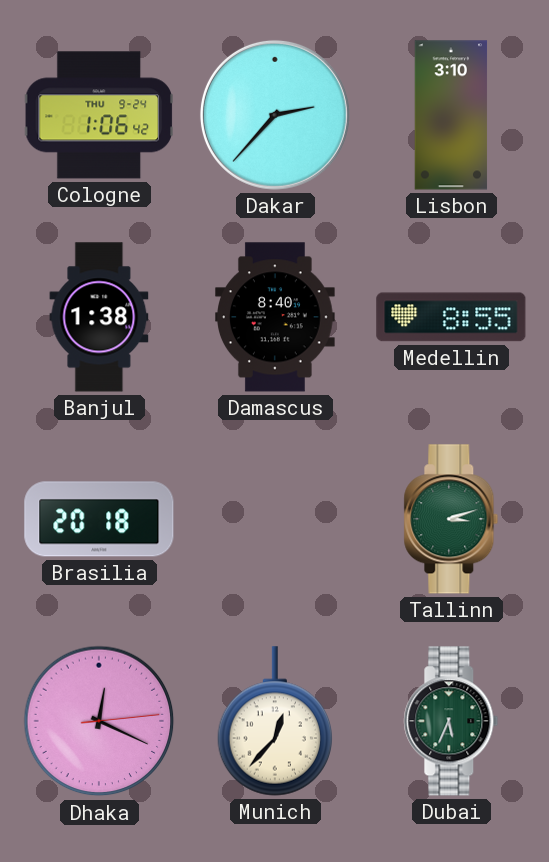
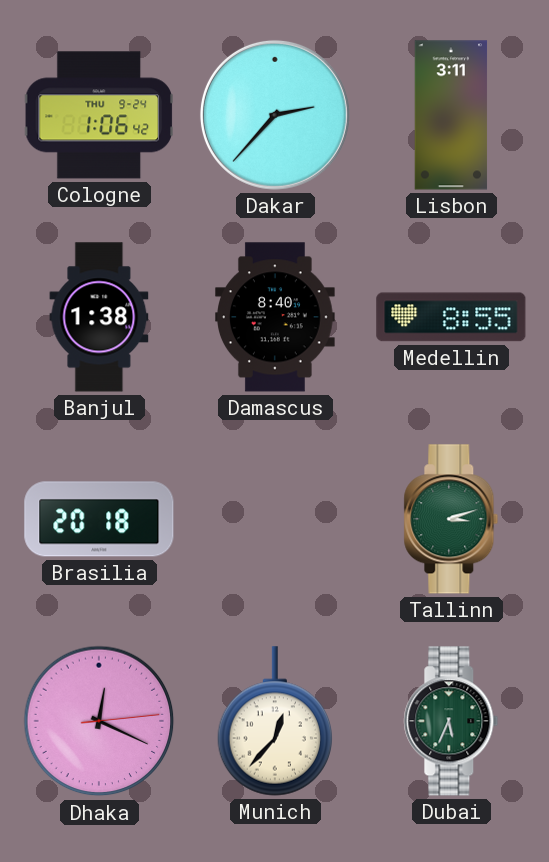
Lisbon: 3:10 -> 3:11
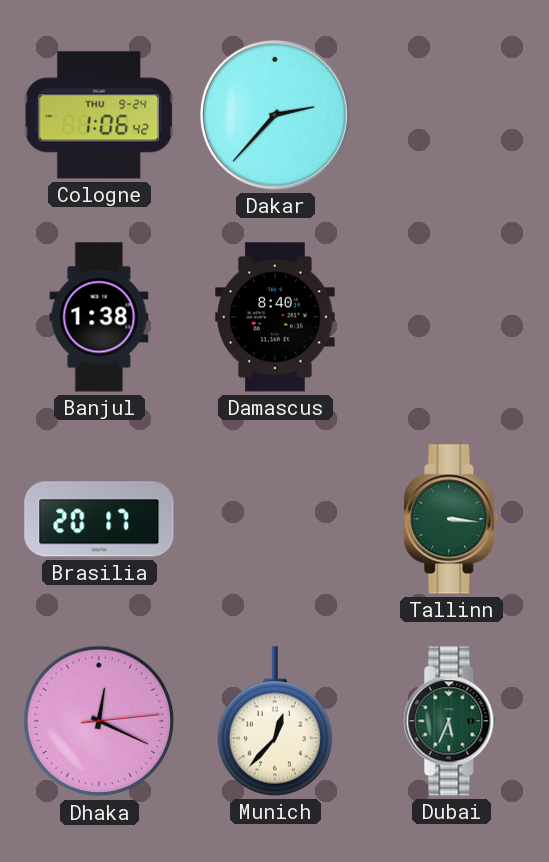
Lisbon: 3:11 -> none
Medellin: 8:55 -> none
Brasilia: 20:18 -> 20:17
Tallinn: 3:12 -> 3:16
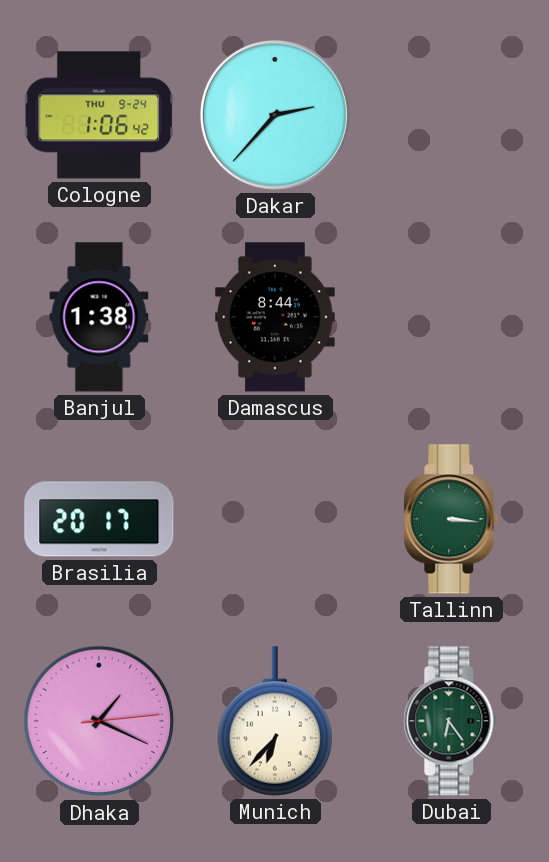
Damascus: 8:40 -> 8:44
Dhaka: 12:19 -> 1:19
Munich: 12:37 -> 6:37
Dubai: 5:34 -> 6:24
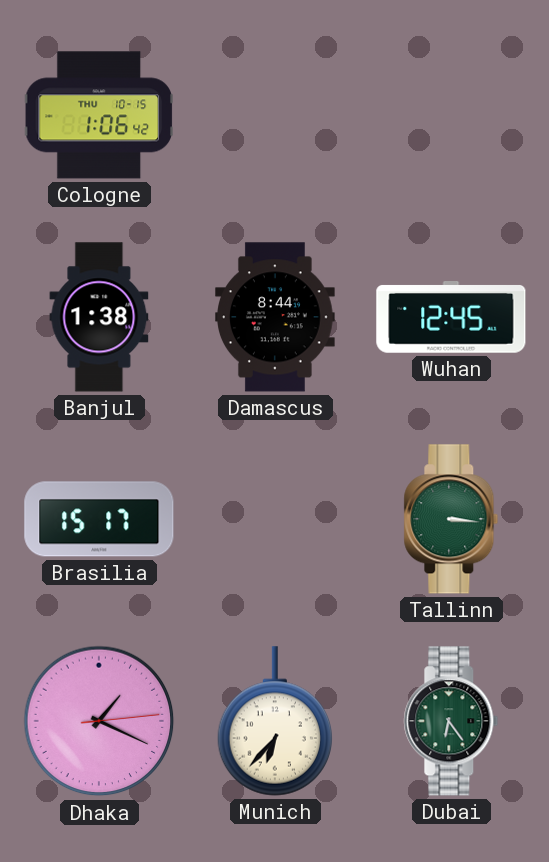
Cologne date: THU 9-24 -> THU 10-15
Dakar: 2:37 -> none
Wuhan: none -> 12:45
Brasilia: 20:17 -> 15:17
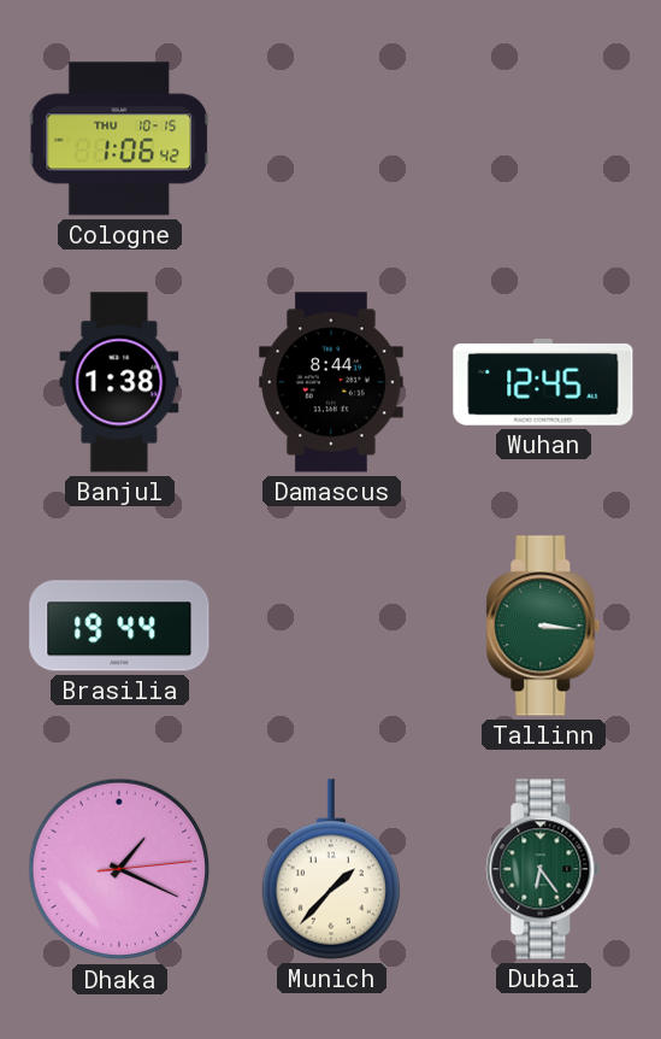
Brasilia: 15:17 -> 19:44
Munich: 6:37 -> 1:37
